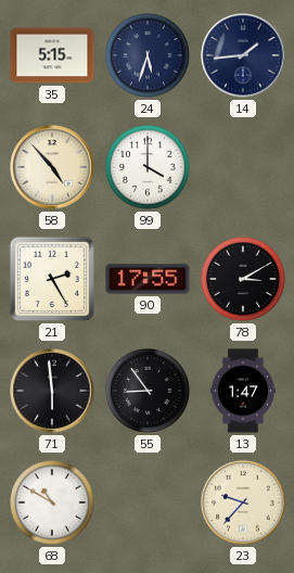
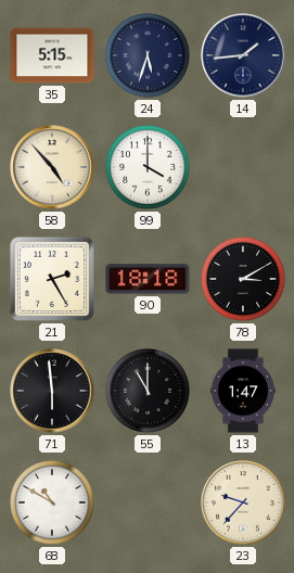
90: 17:55 -> 18:18
55: 8:54 -> 11:00
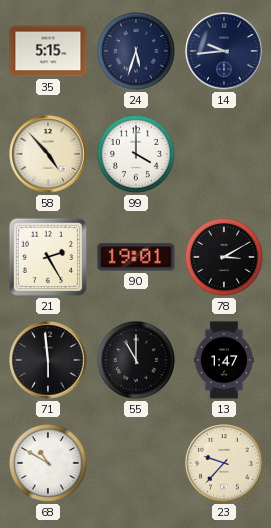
14: 1:44 -> 9:44
90: 18:18 -> 19:01
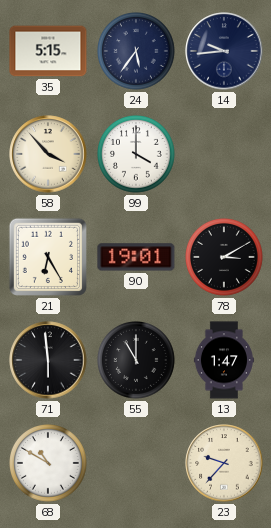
24: 5:33 -> 5:36
58: 4:53 -> 3:53
21: 2:25 -> 6:25
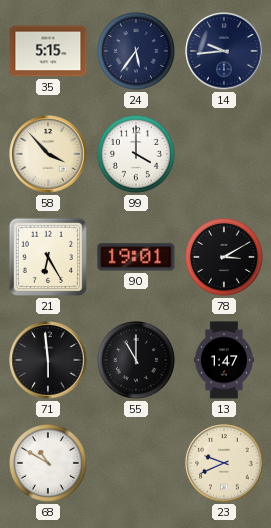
23: 9:37 -> 9:41
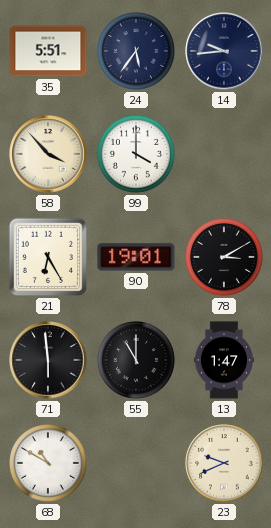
35: 5:15 -> 5:51
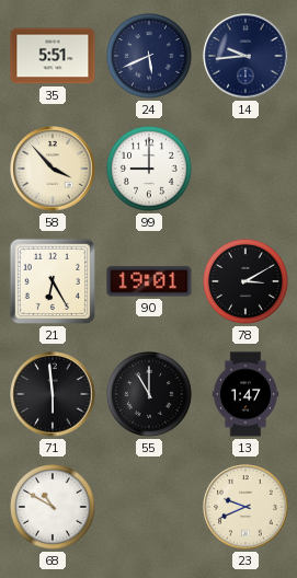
24: 5:36 -> 5:41
99: 4:00 -> 9:00
